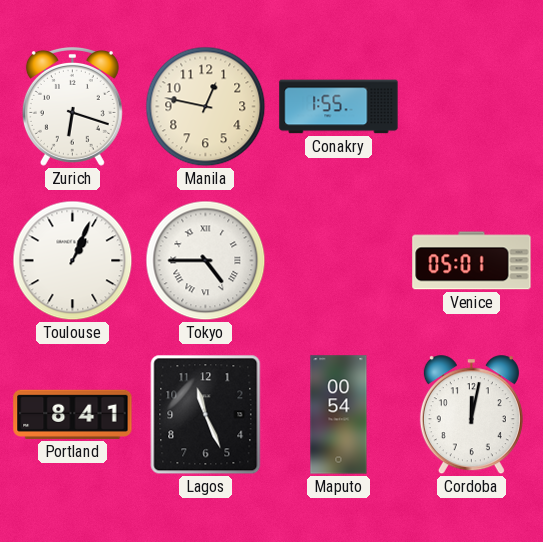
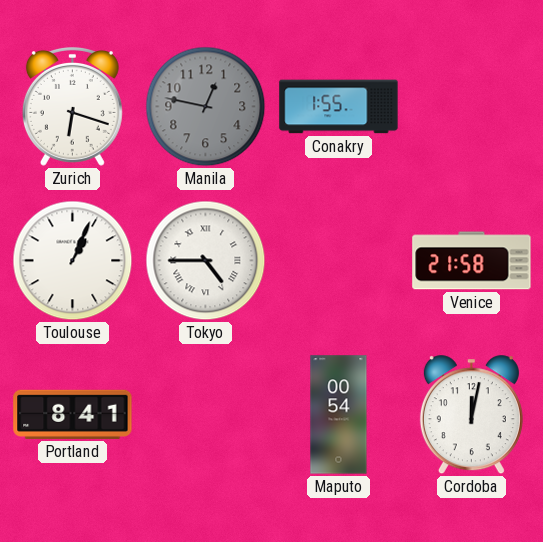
Manila dial: cream -> grey
Venice: 05:01 -> 21:58
Lagos: 11:26 -> none
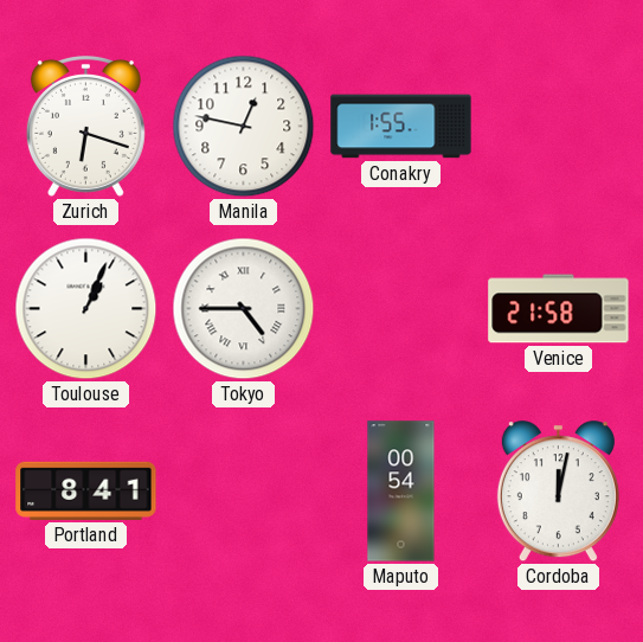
Manila dial: grey -> white
